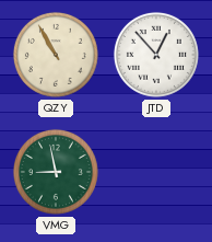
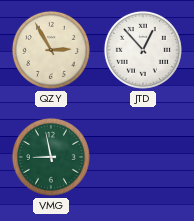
QZY: 10:55 -> 2:55
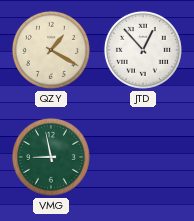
QZY: 2:55 -> 1:20
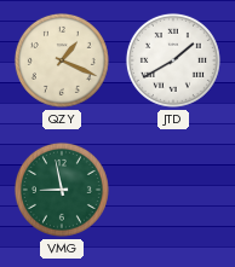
QZY: 1:20 -> 1:19
JTD: 12:53 -> 1:40
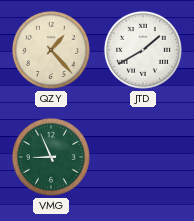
QZY: 1:19 -> 1:23
VMG: 8:58 -> 8:56
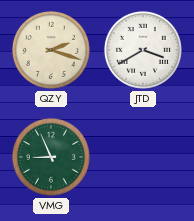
QZY: 1:23 -> 2:18
JTD: 1:40 -> 3:40
